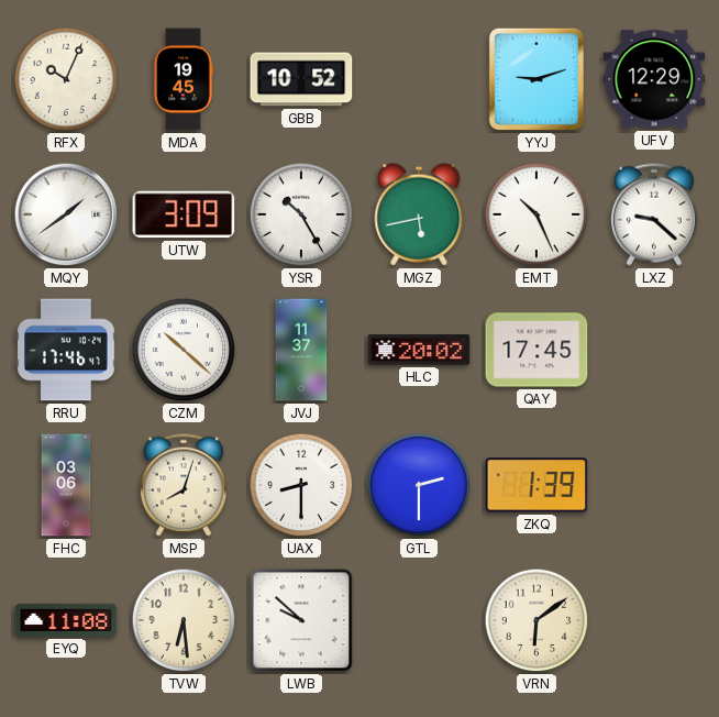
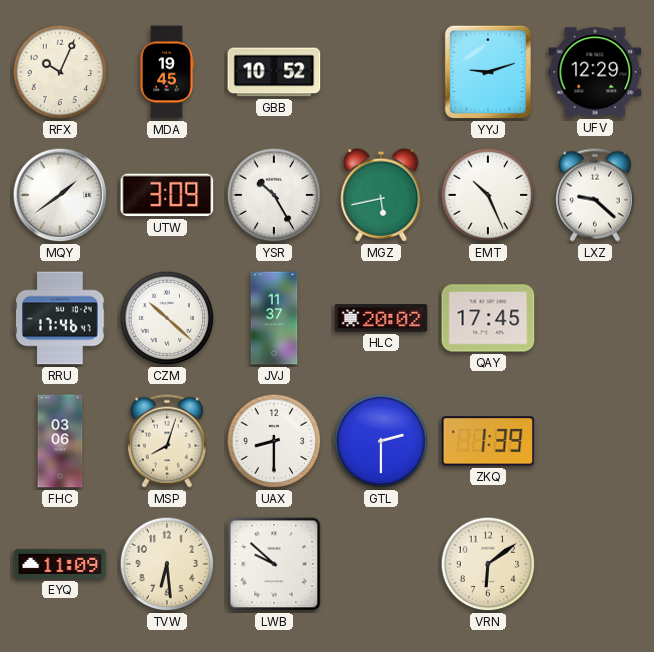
EYQ: 11:08 -> 11:09
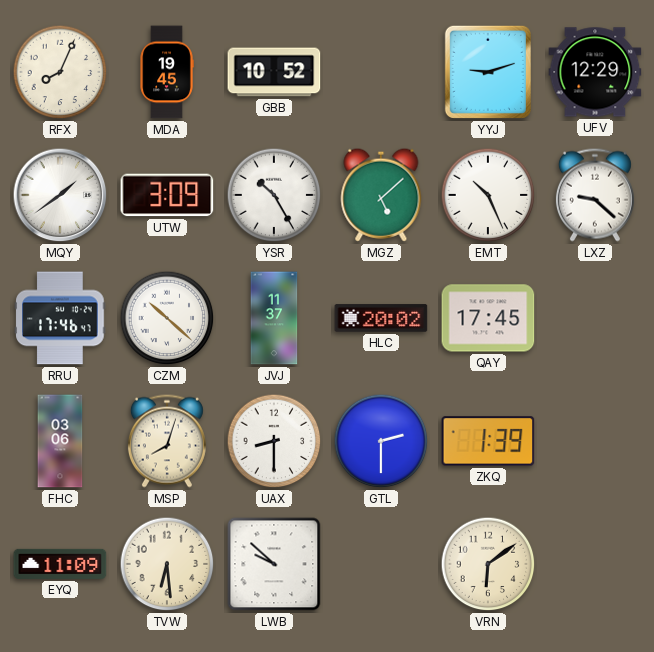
RFX: 10:04 -> 8:04
MGZ: 5:43 -> 5:08
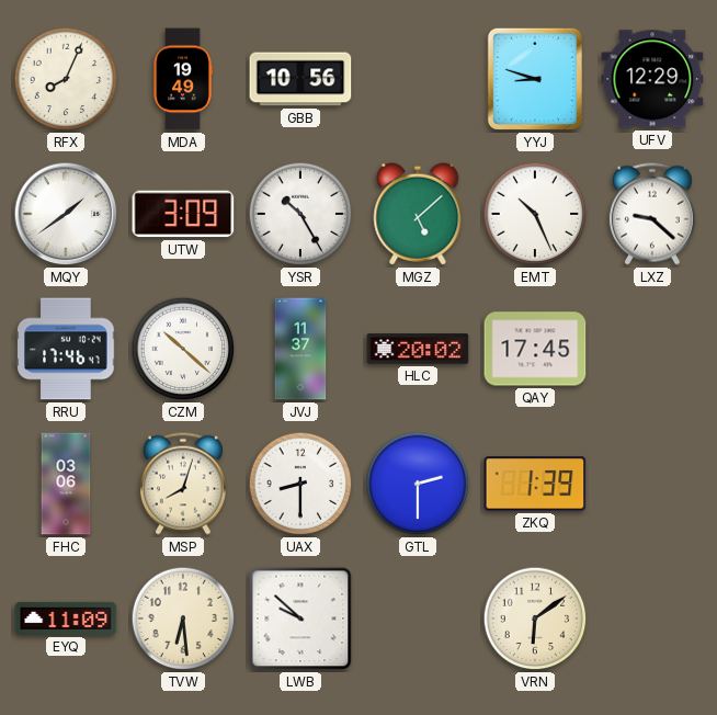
MDA: 19:45 -> 19:49
GBB: 10:52 -> 10:56
YYJ: 9:12 -> 8:48
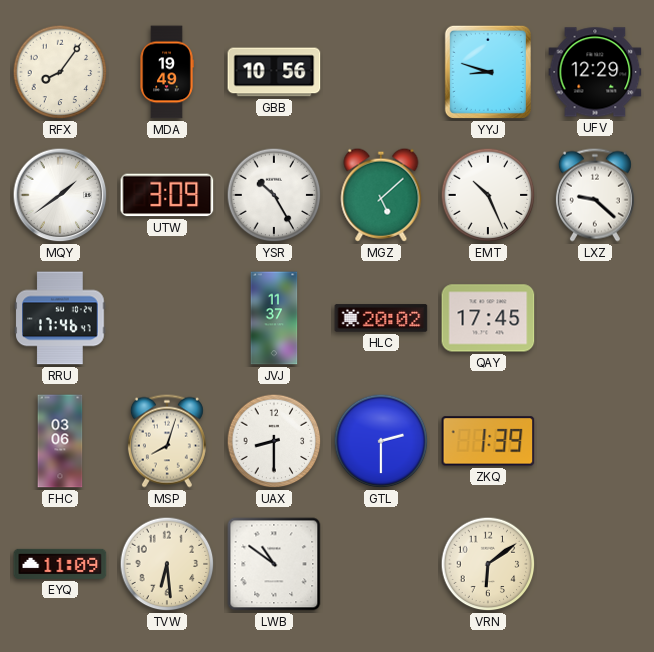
RFX: 8:04 -> 8:06
CZM: 10:22 -> none
LWB: 9:52 -> 10:51
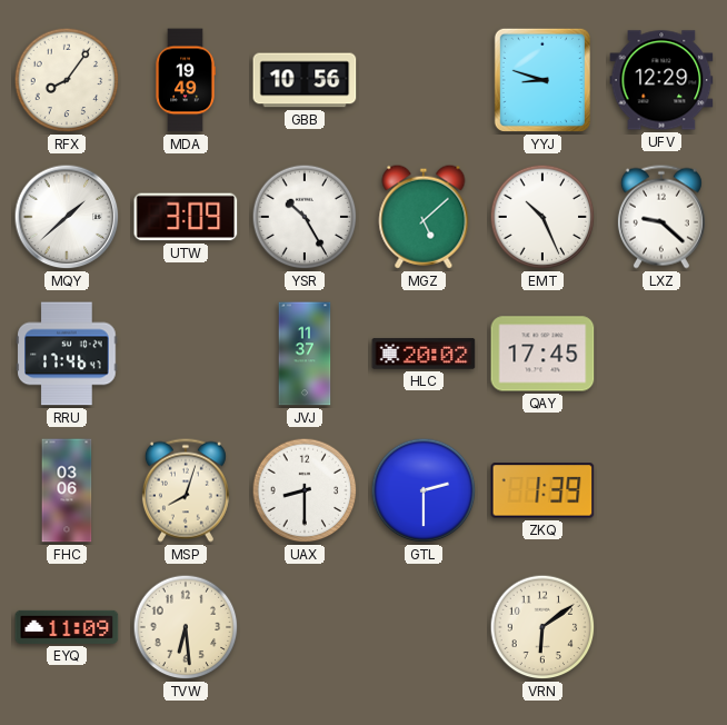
MQY: 1:39 -> 1:38
LWB: 10:51 -> none
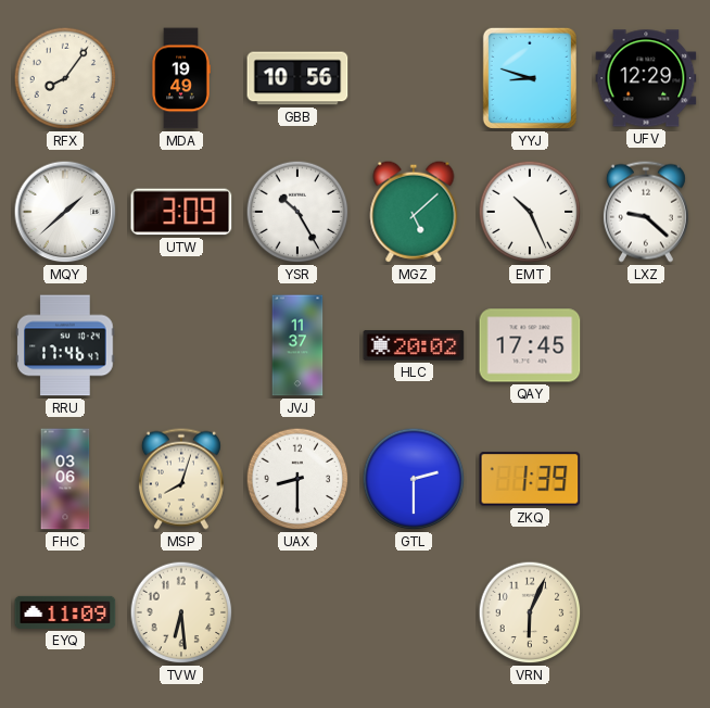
VRN: 6:09 -> 6:04
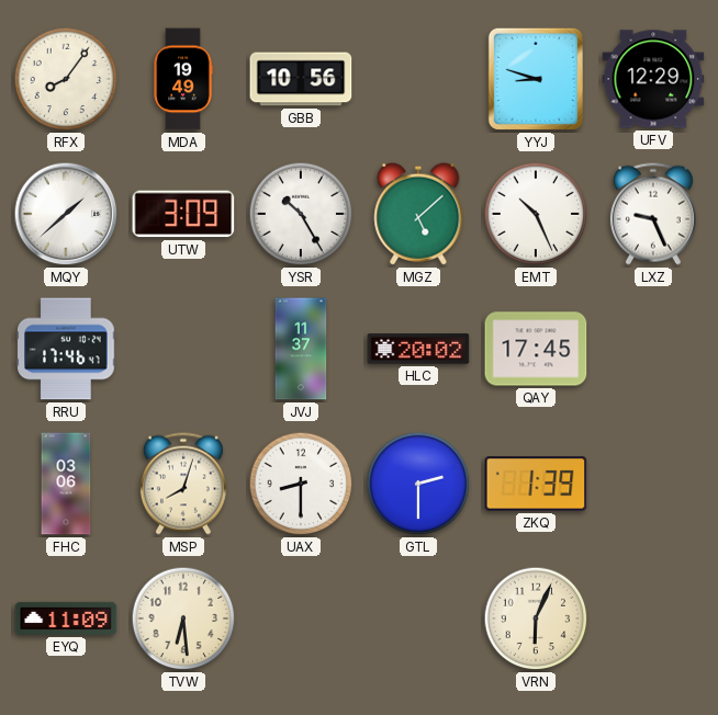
LXZ: 9:22 -> 9:26
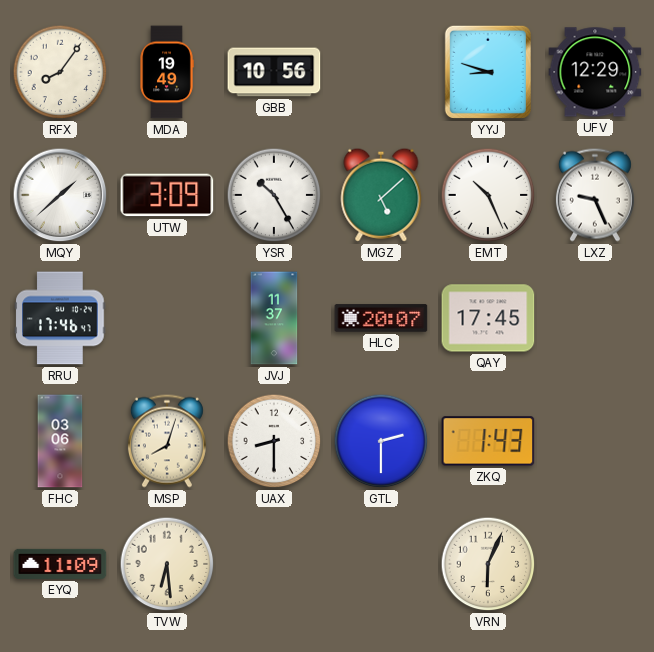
HLC: 20:02 -> 20:07
ZKQ: 1:39 -> 1:43
